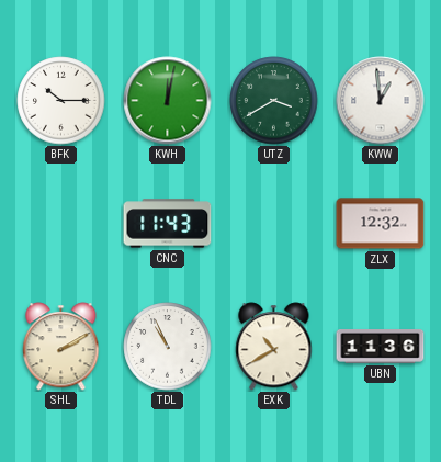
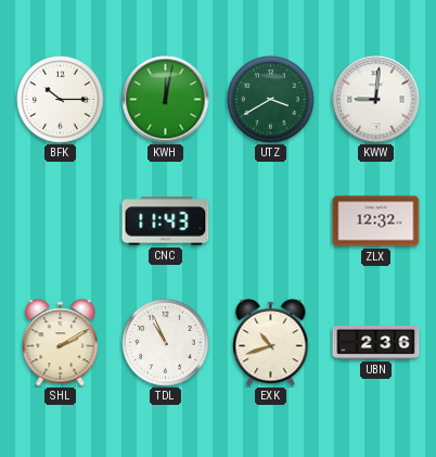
KWW: 12:59 -> 9:01
EXK: 10:40 -> 10:42
UBN: 11:36 -> 2:36
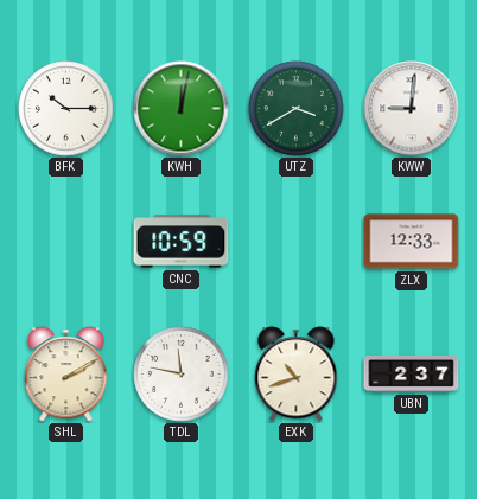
CNC: 11:43 -> 10:59
ZLX: 12:32 -> 12:33
TDL: 10:56 -> 11:47
UBN: 2:36 -> 2:37
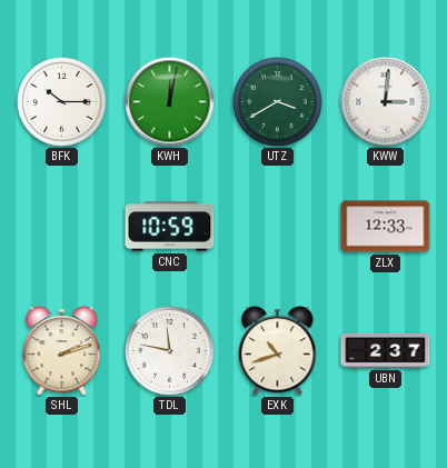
KWW: 9:01 -> 3:01
SHL: 2:10 -> 2:12
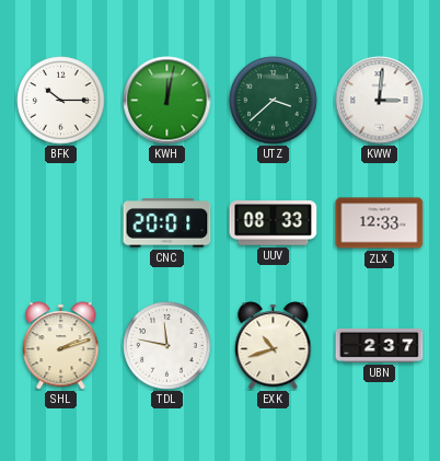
UTZ: 3:40 -> 3:38
CNC: 10:59 -> 20:01
UUV: none -> 08:33
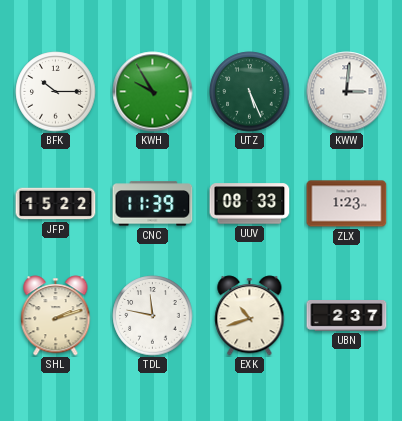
KWH: 12:02 -> 9:55
UTZ: 3:38 -> 5:26
JFP: none -> 15:22
CNC: 20:01 -> 11:39
ZLX: 12:33 -> 1:23
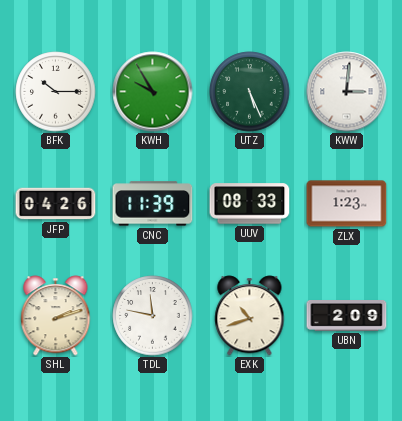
JFP: 15:22 -> 04:26
UBN: 2:37 -> 2:09
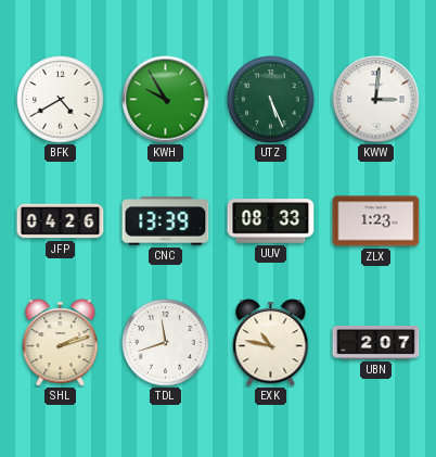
BFK: 10:15 -> 4:40
CNC: 11:39 -> 13:39
TDL: 11:47 -> 11:42
EXK: 10:42 -> 10:47
UBN: 2:09 -> 2:07
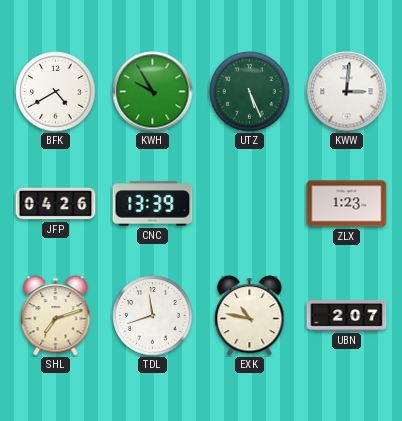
UUV: 08:33 -> none
SHL: 2:12 -> 7:12
